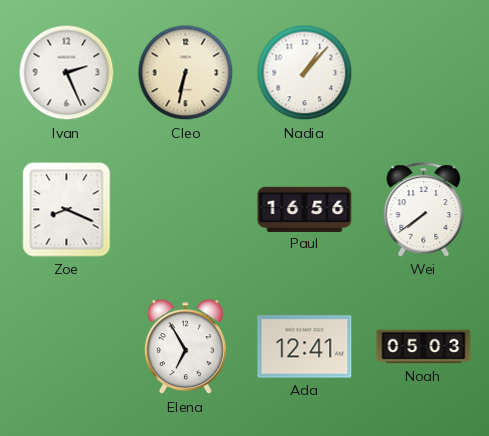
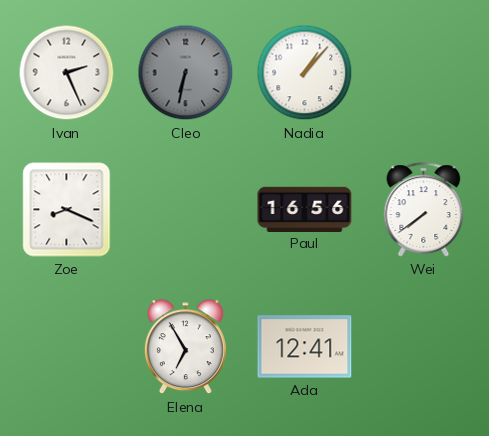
Cleo dial: cream -> grey
Noah: 05:03 -> none
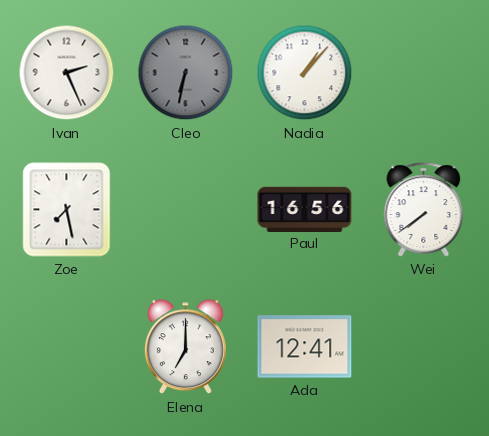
Zoe: 8:19 -> 7:28
Elena: 6:55 -> 7:00
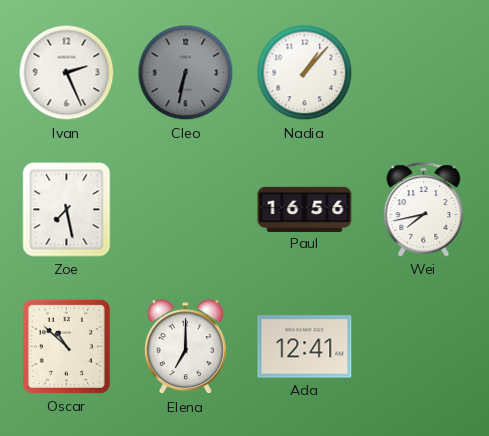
Wei: 7:39 -> 7:43
Oscar: none -> 10:52
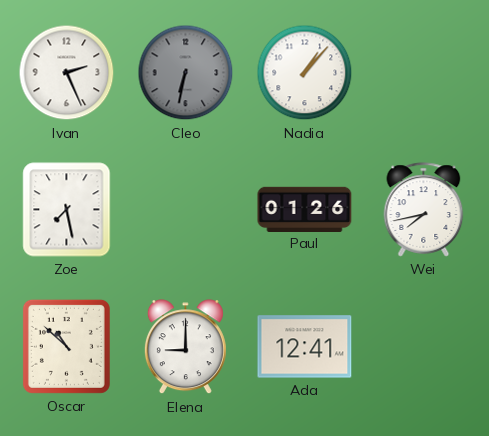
Paul: 16:56 -> 01:26
Elena: 7:00 -> 9:00
